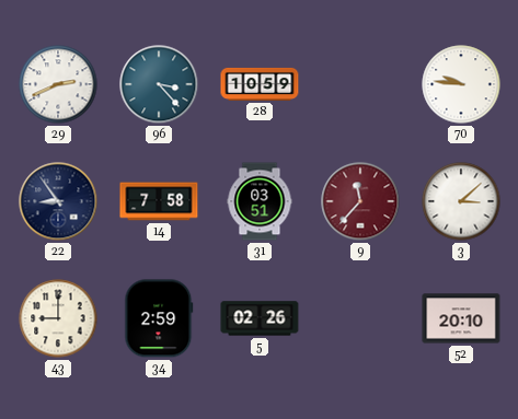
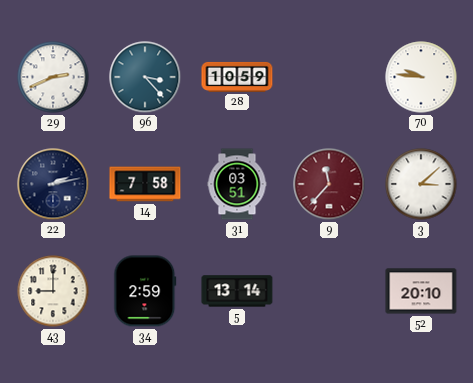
22: 8:54 -> 2:13
5: 02:26 -> 13:14
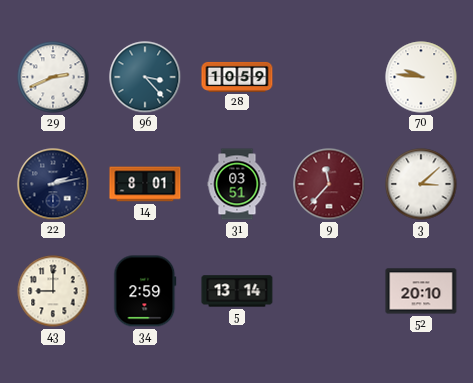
14: 7:58 -> 8:01
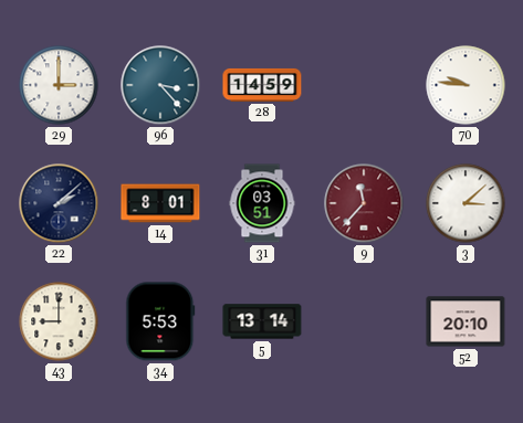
29: 2:41 -> 3:00
28: 10:59 -> 14:59
22: 2:13 -> 2:08
34: 2:59 -> 5:53
